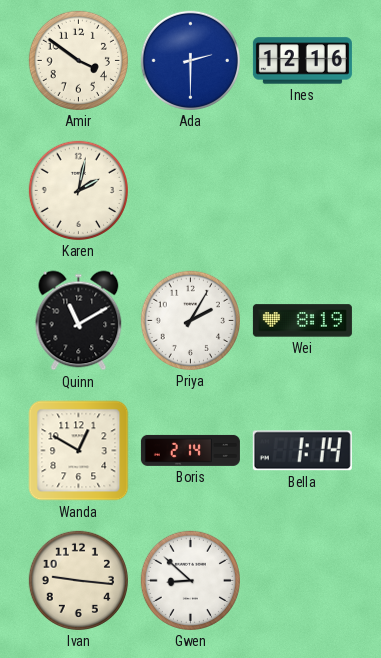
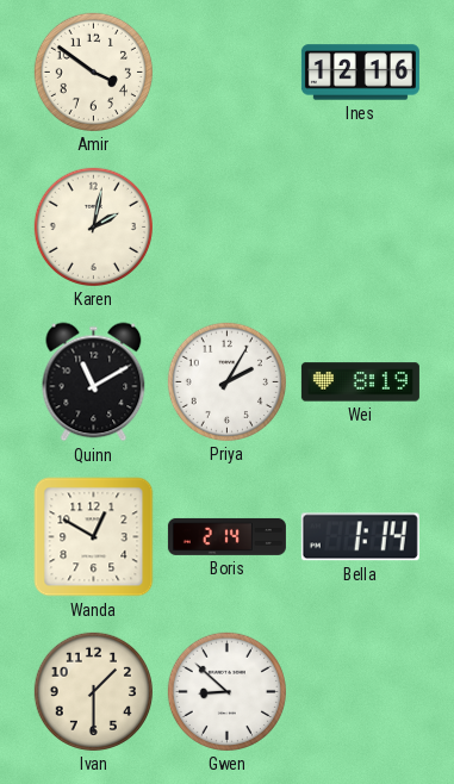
Ada: 2:30 -> none
Ivan: 9:16 -> 1:30
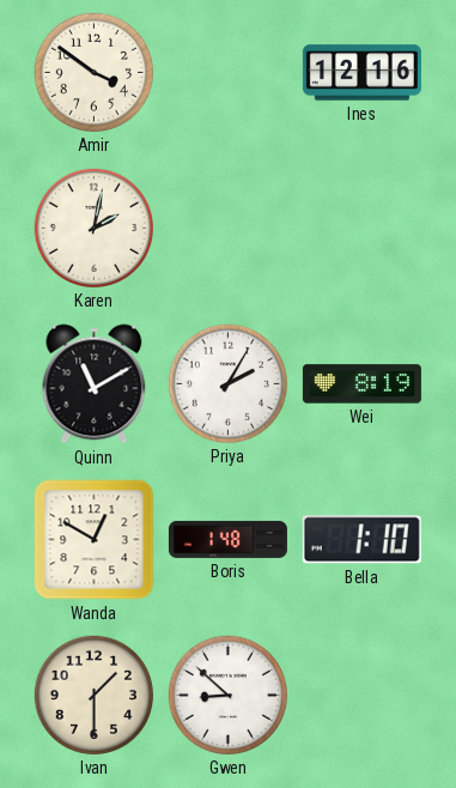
Boris: 2:14 -> 1:48
Bella: 1:14 -> 1:10
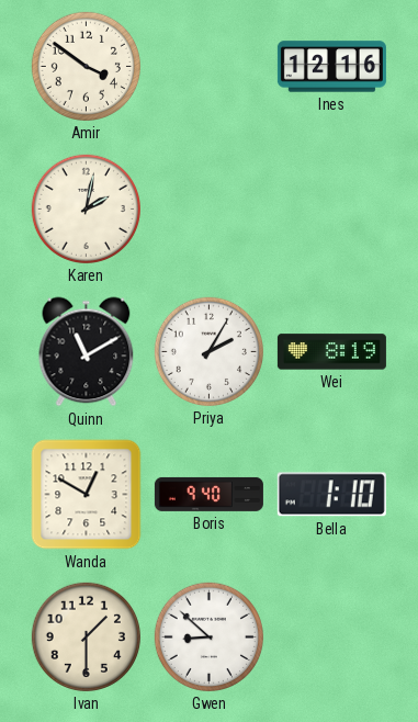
Boris: 1:48 -> 9:40
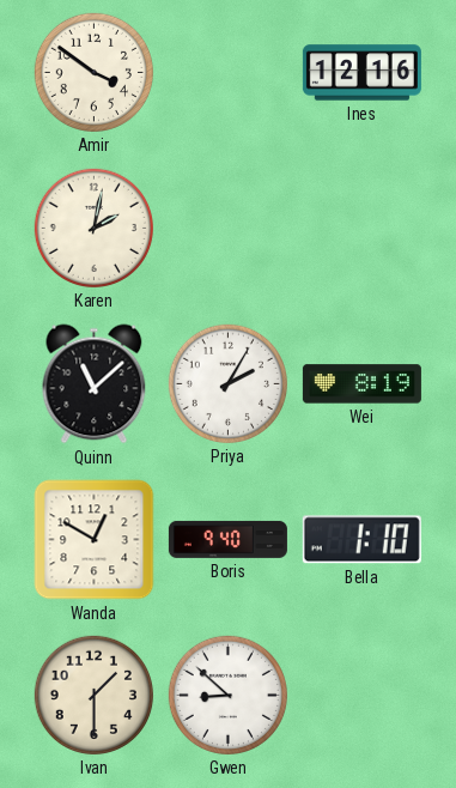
Quinn: 11:10 -> 11:08
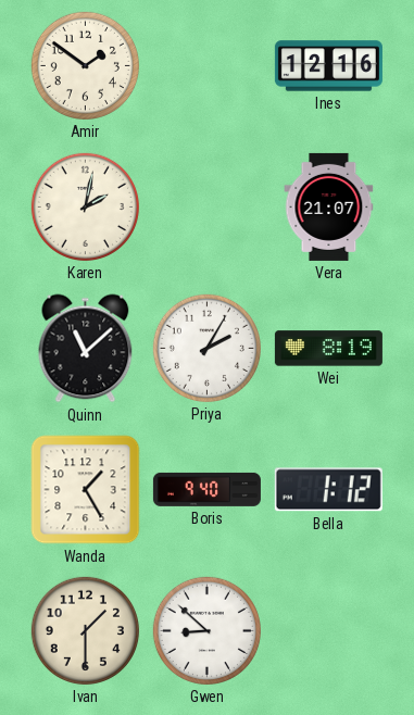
Amir: 3:51 -> 1:51
Vera: none -> 21:07
Wanda: 12:50 -> 1:25
Bella: 1:10 -> 1:12
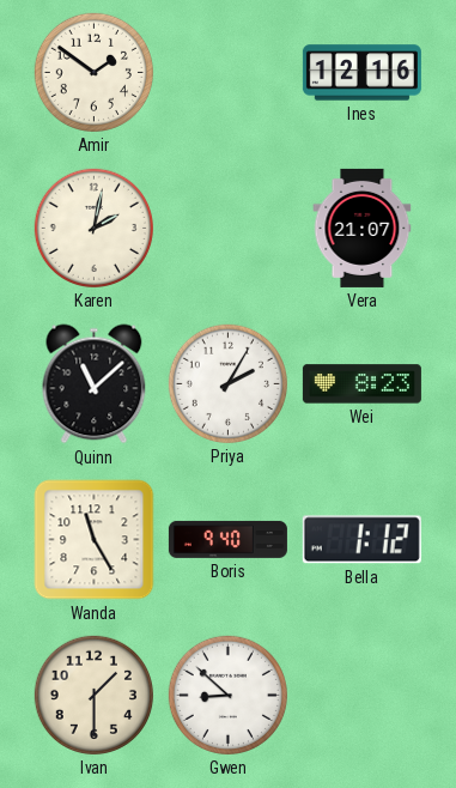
Wei: 8:19 -> 8:23
Wanda: 1:25 -> 11:25
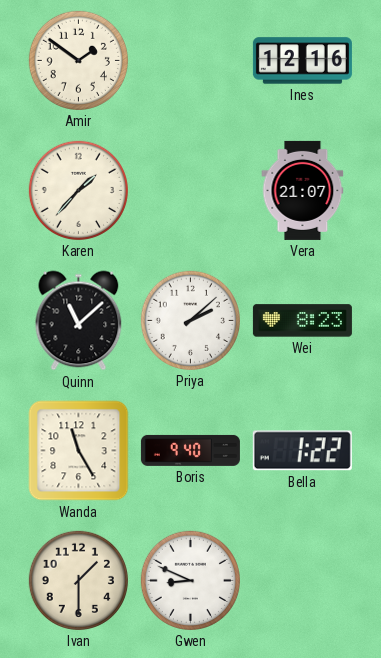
Karen: 2:02 -> 1:37
Priya: 2:05 -> 2:08
Bella: 1:12 -> 1:22
Gwen: 8:52 -> 8:49
